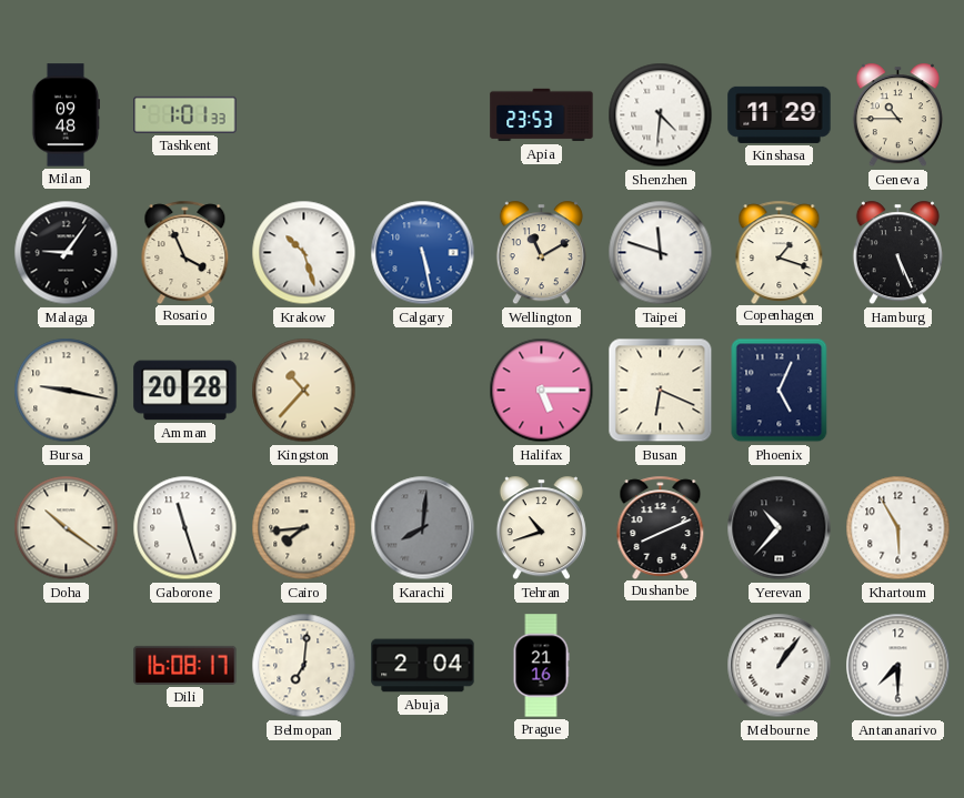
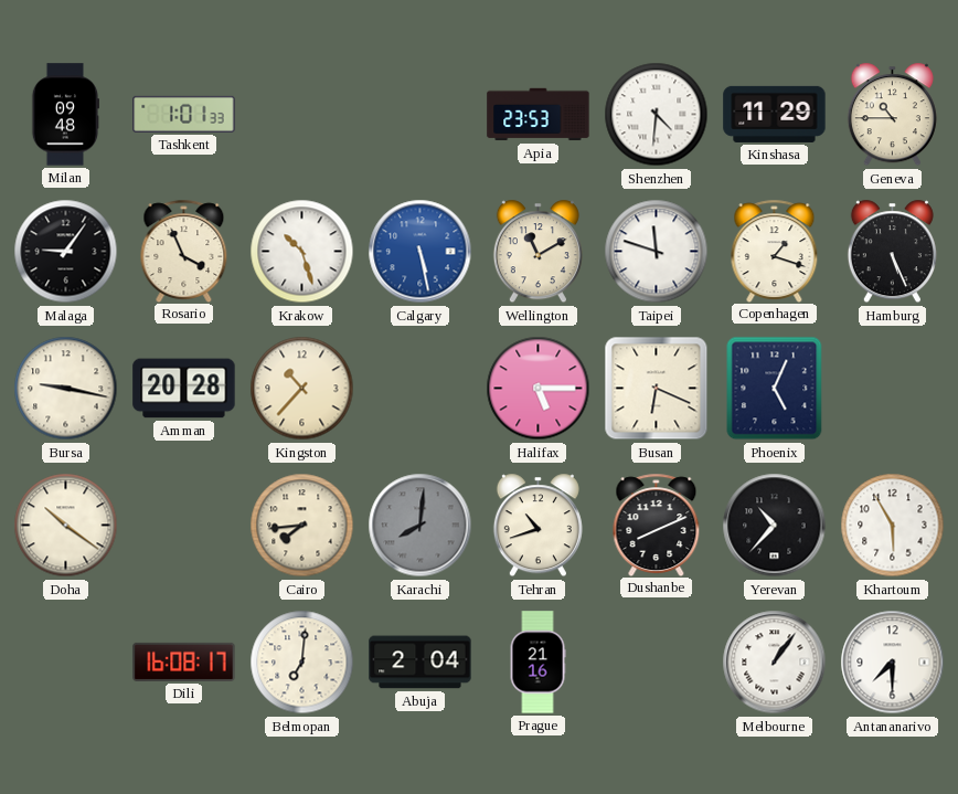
Gaborone: 11:27 -> none
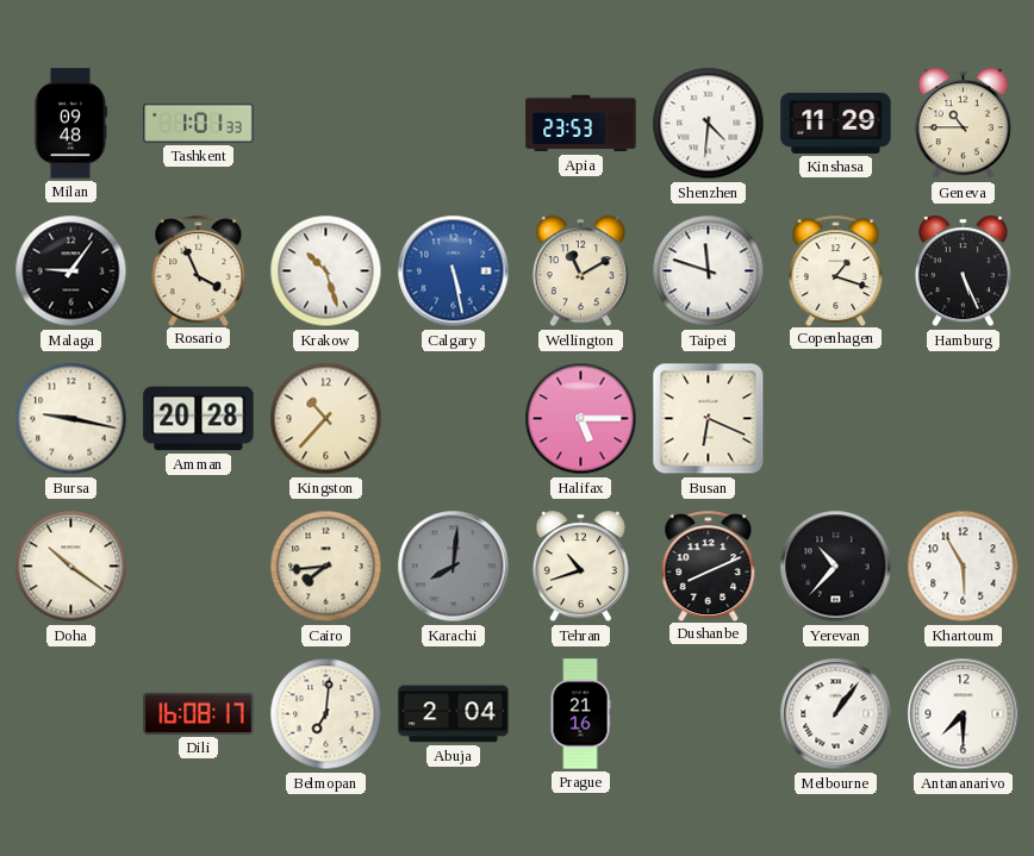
Phoenix: 5:04 -> none
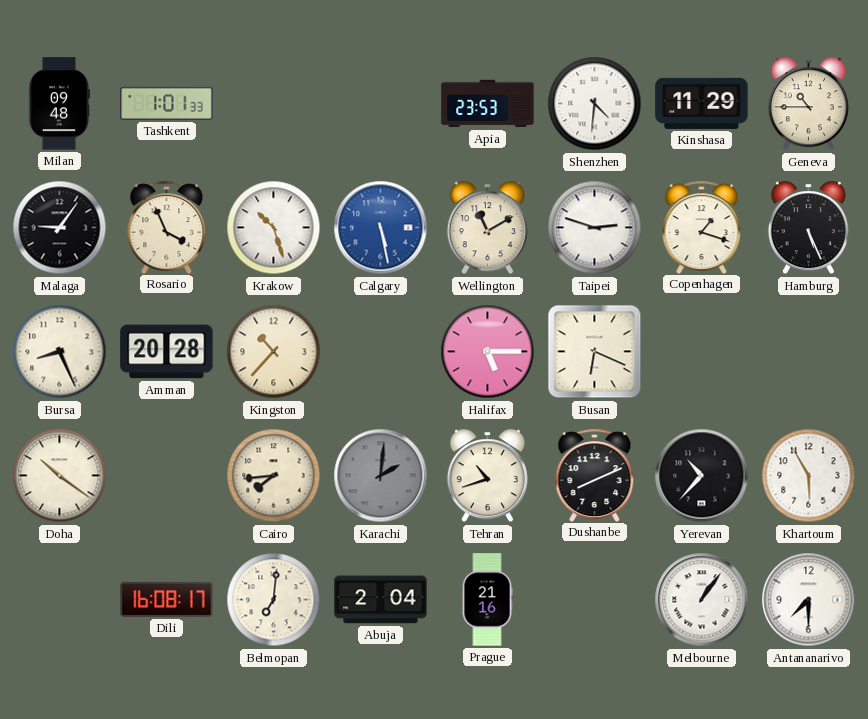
Taipei: 11:48 -> 2:48
Bursa: 9:17 -> 8:26
Karachi: 8:01 -> 2:01
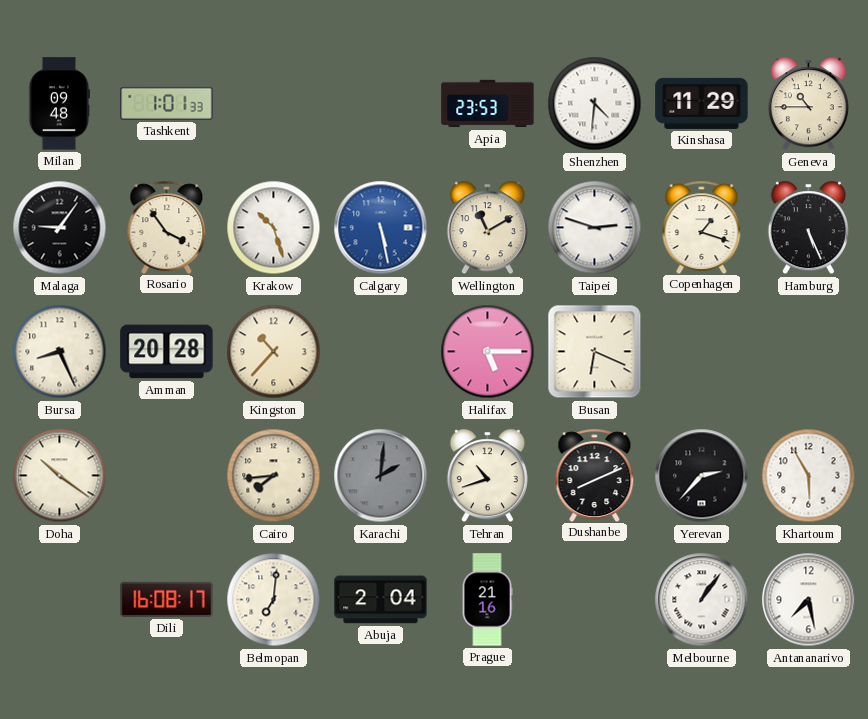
Rosario: 3:56 -> 3:54
Yerevan: 10:37 -> 2:37
Antananarivo: 7:30 -> 7:28
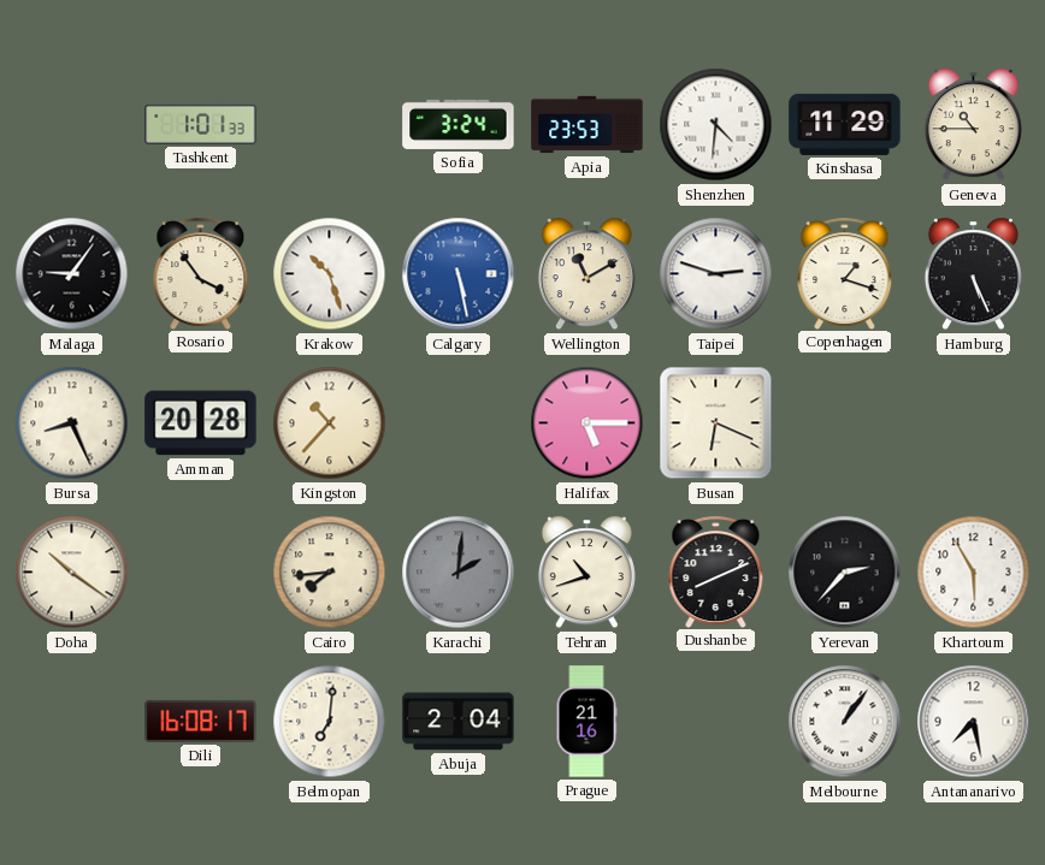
Milan: 09:48 -> none
Sofia: none -> 3:24
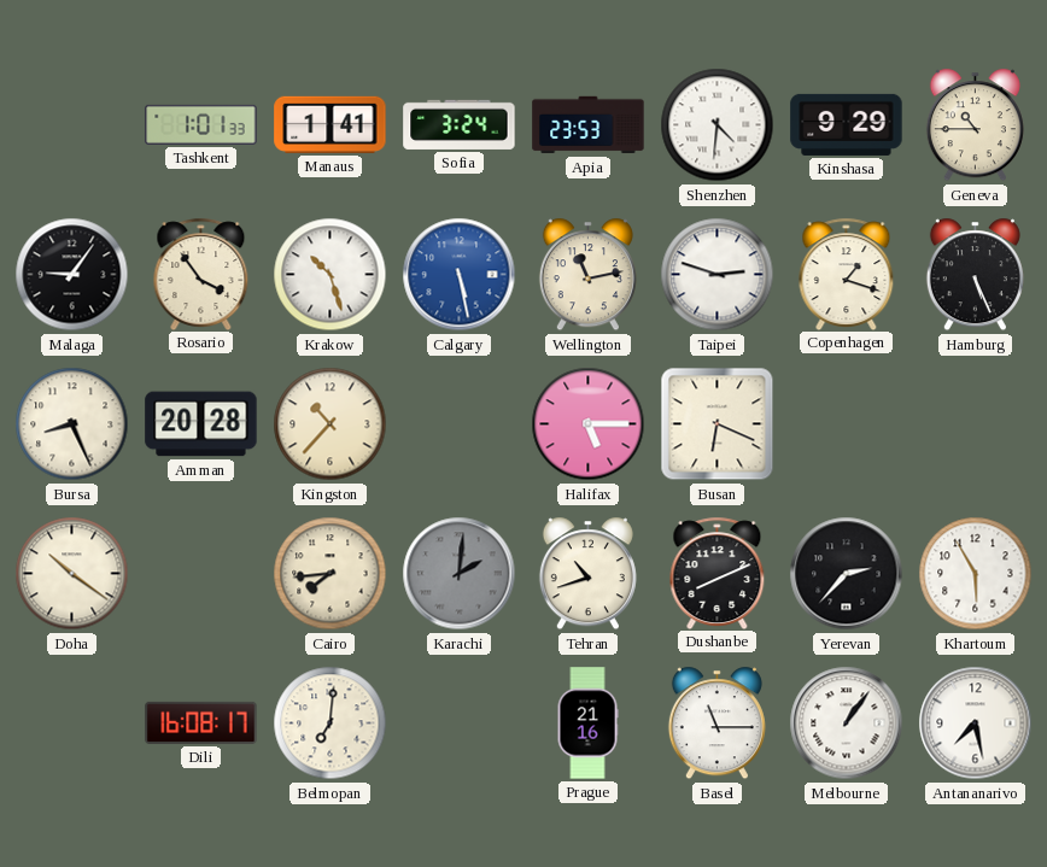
Manaus: none -> 1:41
Kinshasa: 11:29 -> 9:29
Wellington: 11:10 -> 11:13
Abuja: 2:04 -> none
Basel: none -> 11:15
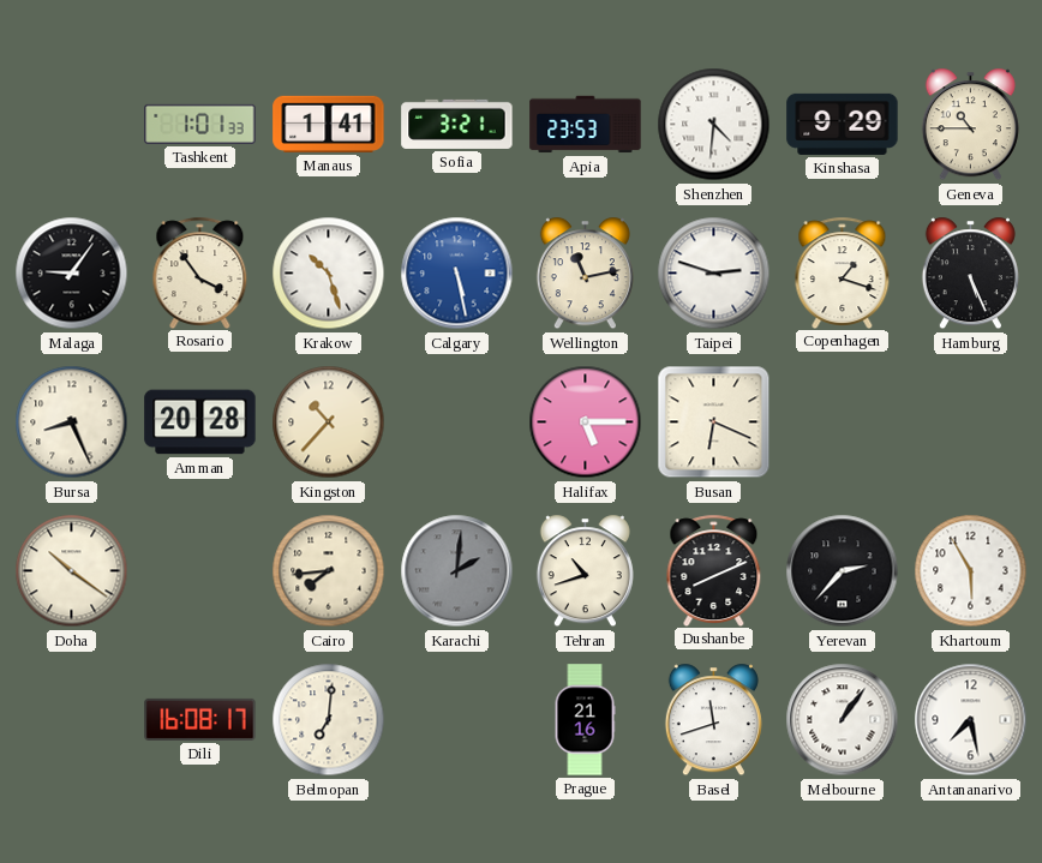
Sofia: 3:24 -> 3:21
Basel: 11:15 -> 11:42
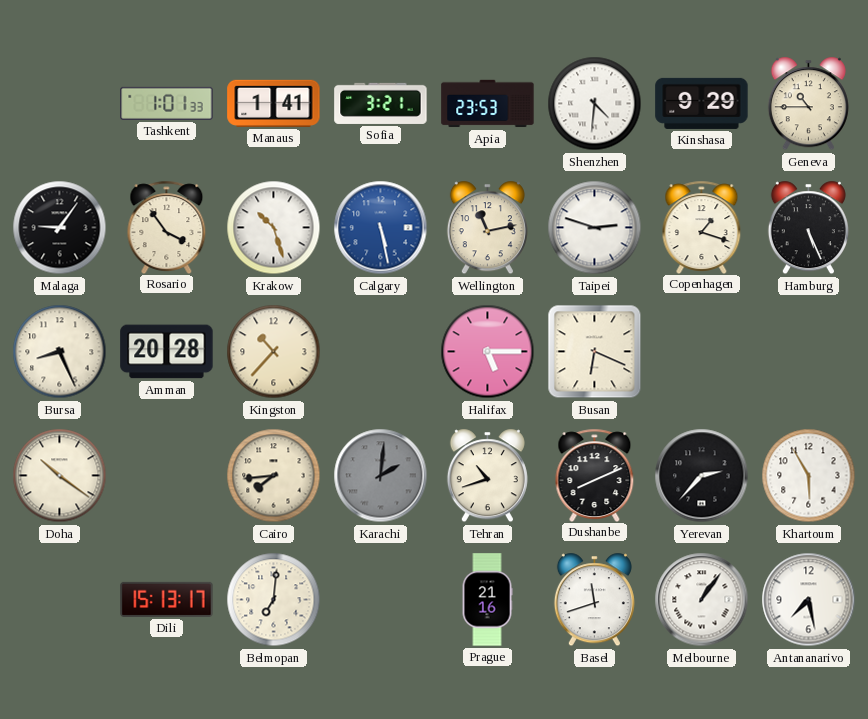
Dili: 16:08 -> 15:13
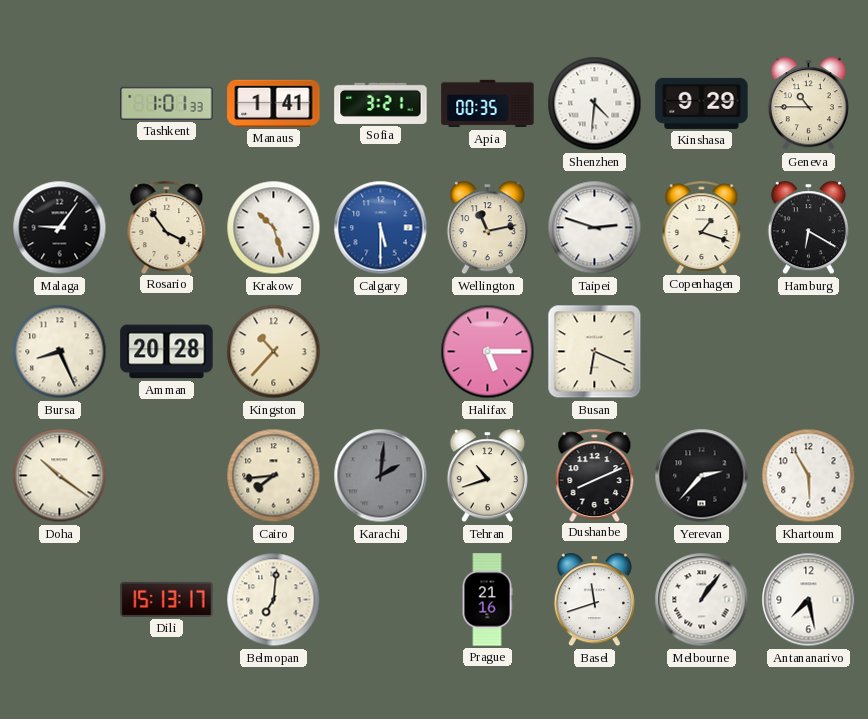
Apia: 23:53 -> 00:35
Calgary: 5:28 -> 5:30
Hamburg: 5:26 -> 6:20
